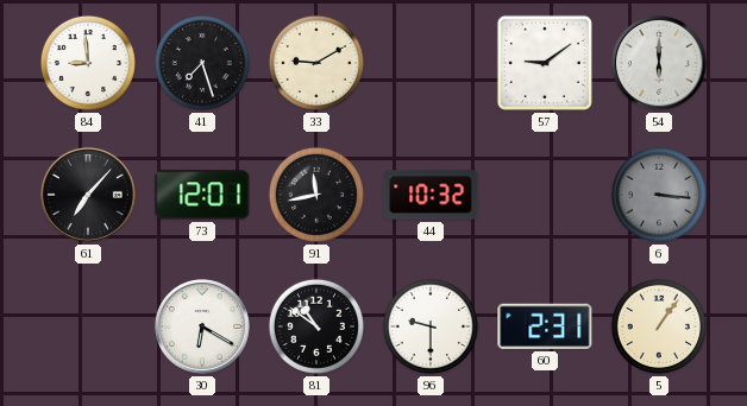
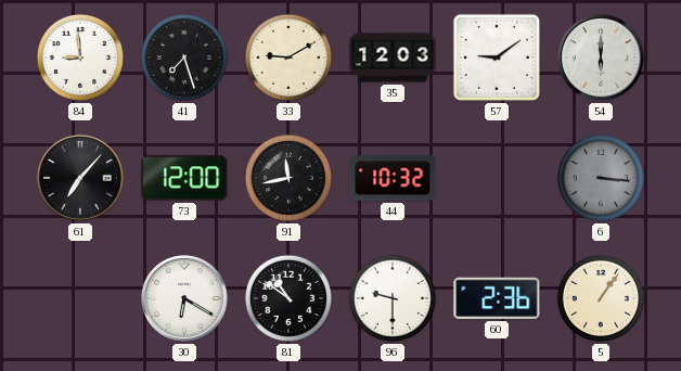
35: none -> 12:03
73: 12:01 -> 12:00
60: 2:31 -> 2:36
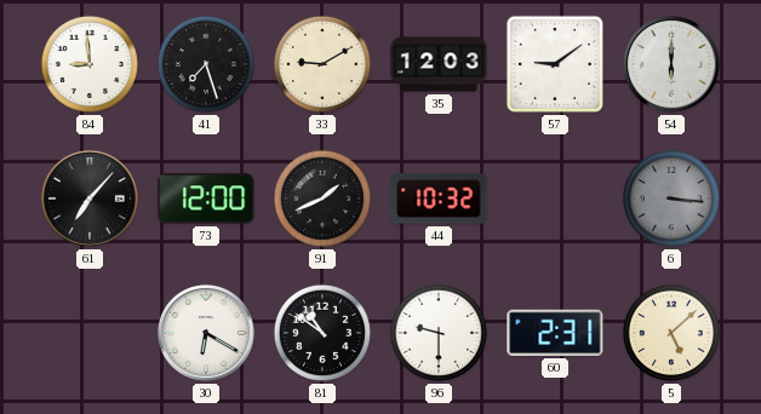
91: 11:43 -> 1:41
60: 2:36 -> 2:31
5: 1:06 -> 5:08
